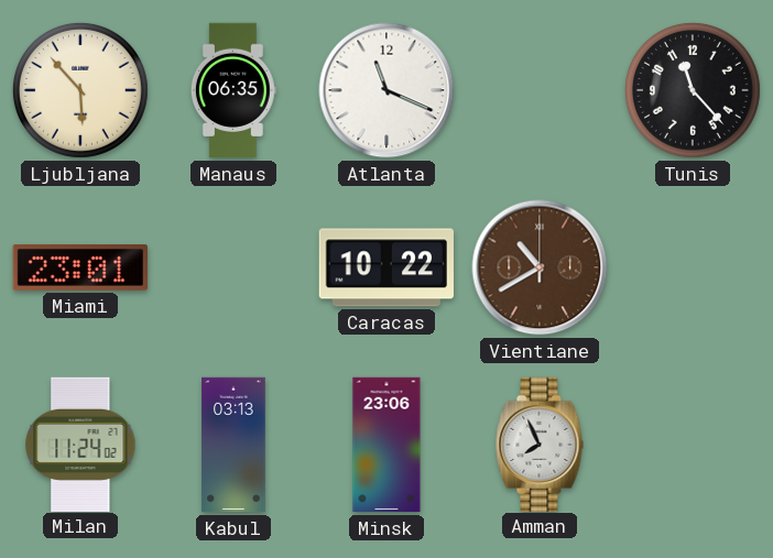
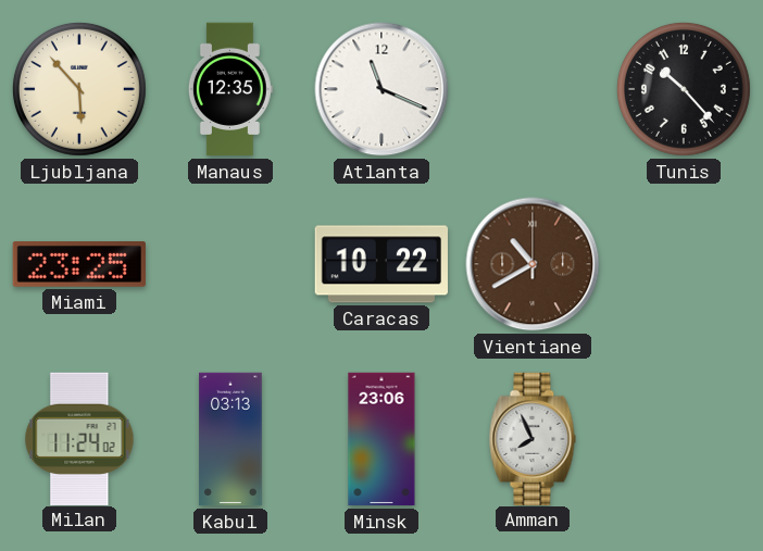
Manaus: 06:35 -> 12:35
Tunis: 11:23 -> 10:23
Miami: 23:01 -> 23:25
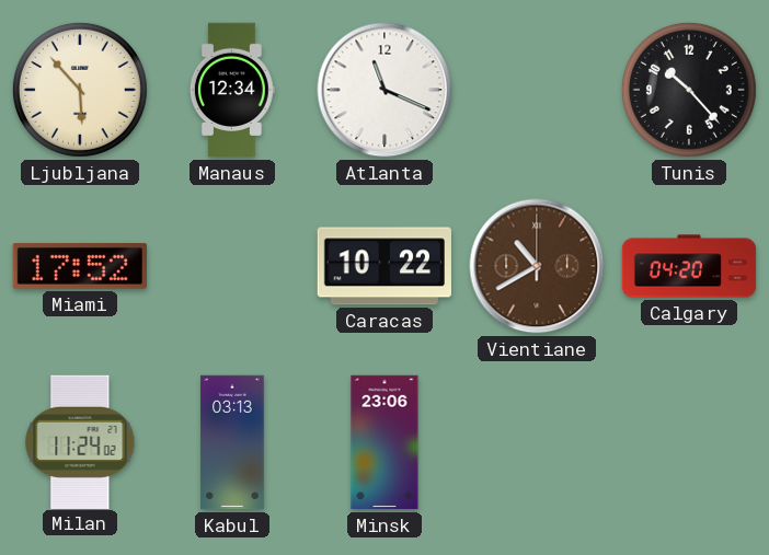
Manaus: 12:35 -> 12:34
Miami: 23:25 -> 17:52
Calgary: none -> 04:20
Amman: 7:56 -> none
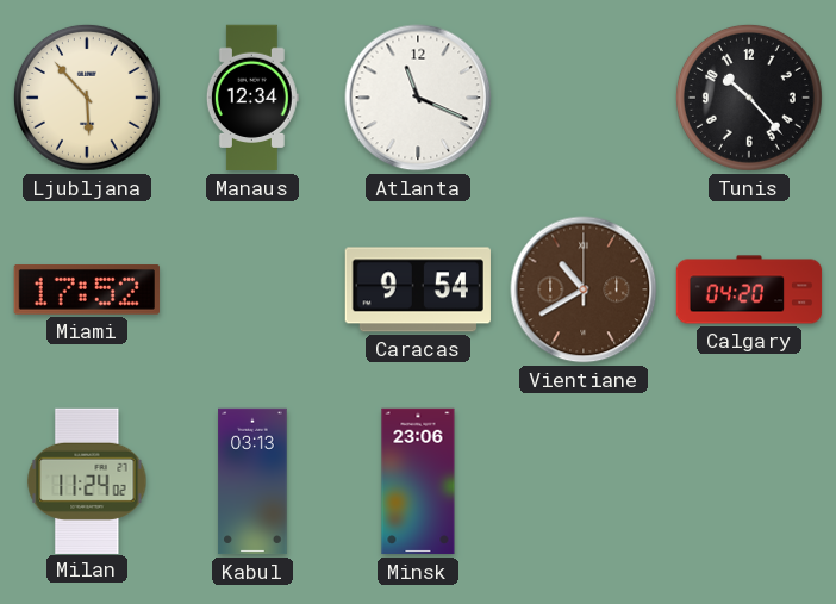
Caracas: 10:22 -> 9:54
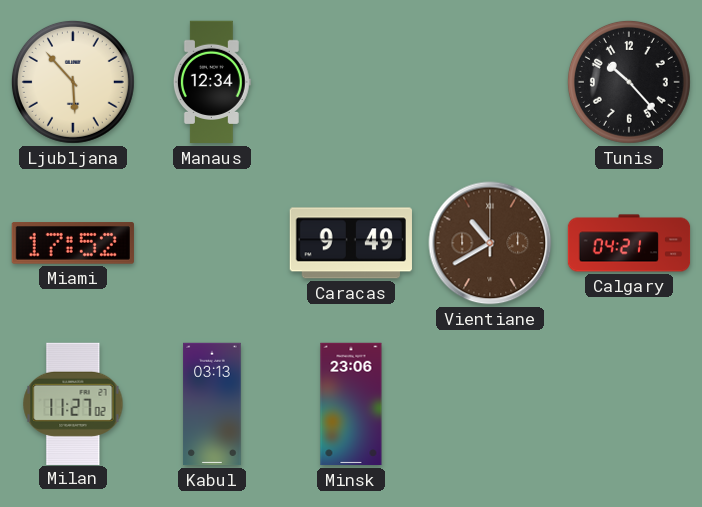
Atlanta: 11:19 -> none
Caracas: 9:54 -> 9:49
Calgary: 04:20 -> 04:21
Milan: 11:24 -> 11:27
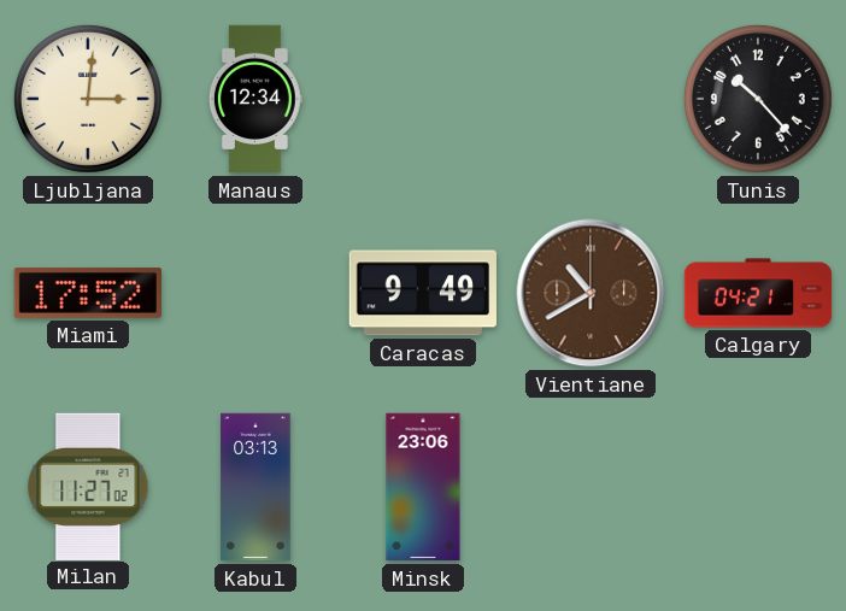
Ljubljana: 5:53 -> 3:01
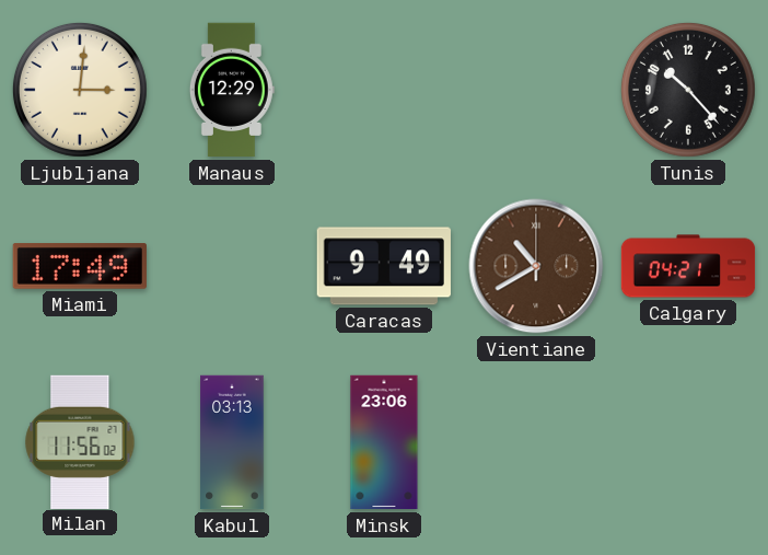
Manaus: 12:34 -> 12:29
Miami: 17:52 -> 17:49
Milan: 11:27 -> 11:56
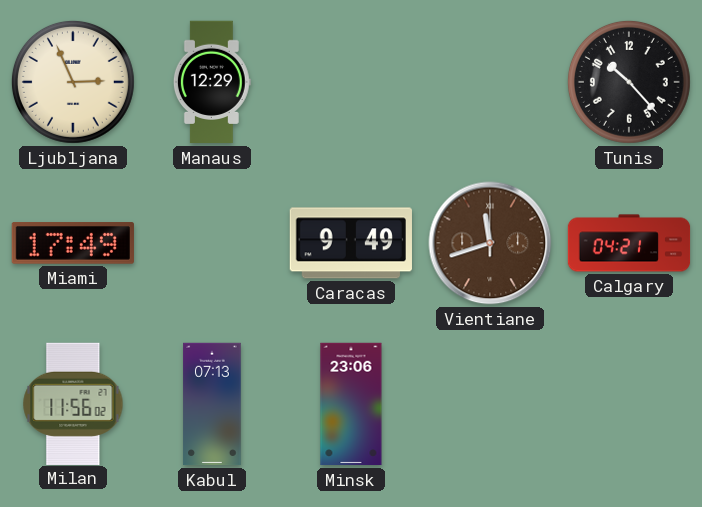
Ljubljana: 3:01 -> 2:56
Vientiane: 10:40 -> 11:42
Kabul: 03:13 -> 07:13
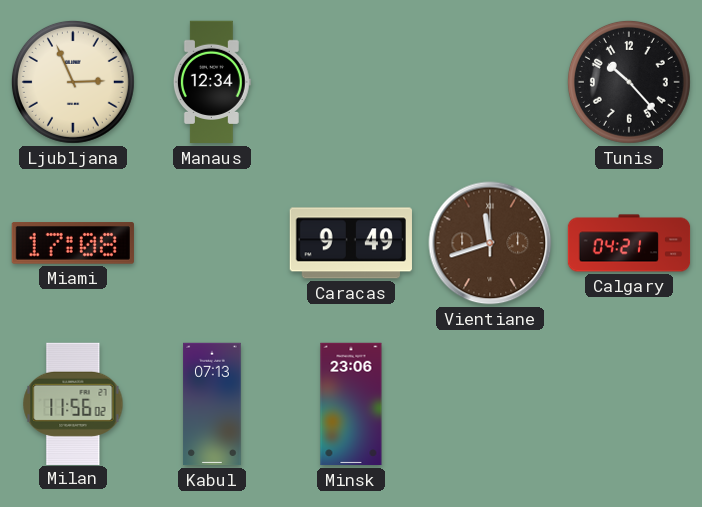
Manaus: 12:29 -> 12:34
Miami: 17:49 -> 17:08
